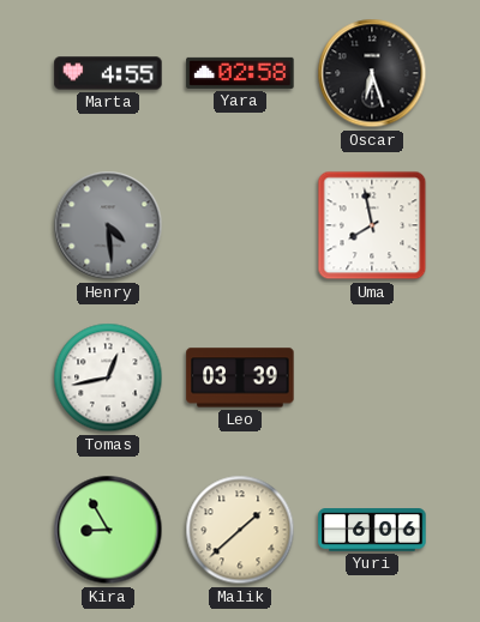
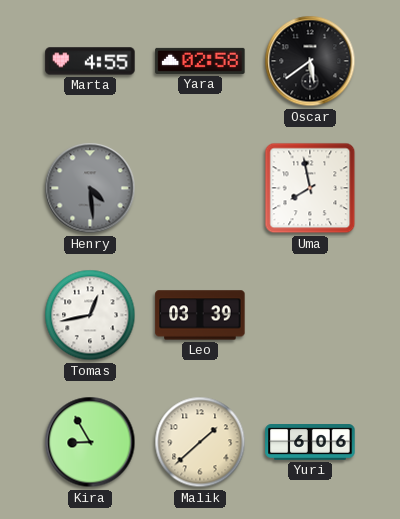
Oscar: 6:27 -> 5:39
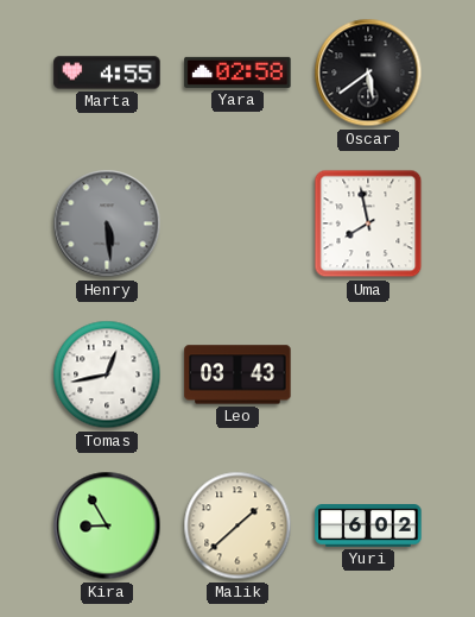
Henry: 4:29 -> 5:29
Leo: 03:39 -> 03:43
Yuri: 6:06 -> 6:02
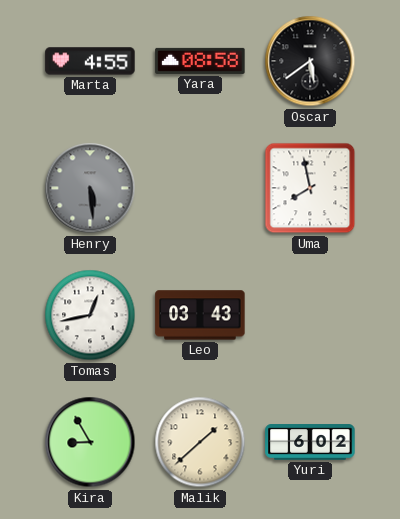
Yara: 02:58 -> 08:58
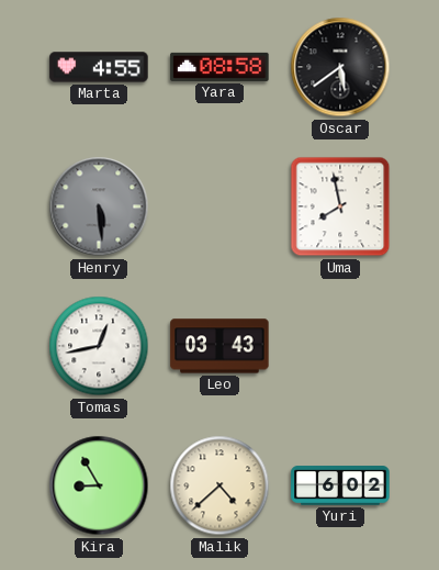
Malik: 1:38 -> 4:38
